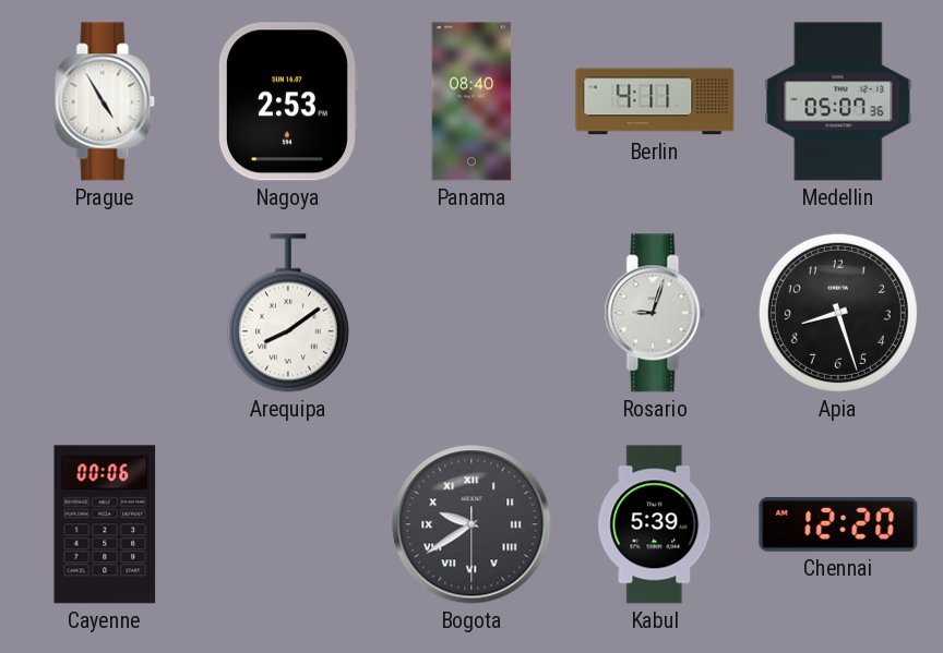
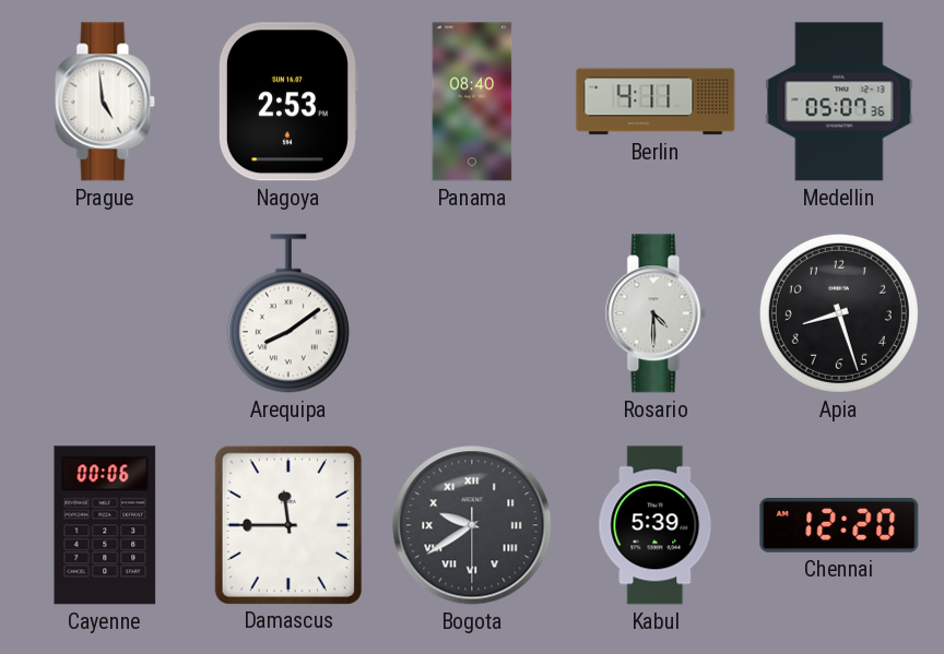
Prague: 4:55 -> 4:59
Rosario: 9:03 -> 4:30
Damascus: none -> 11:45
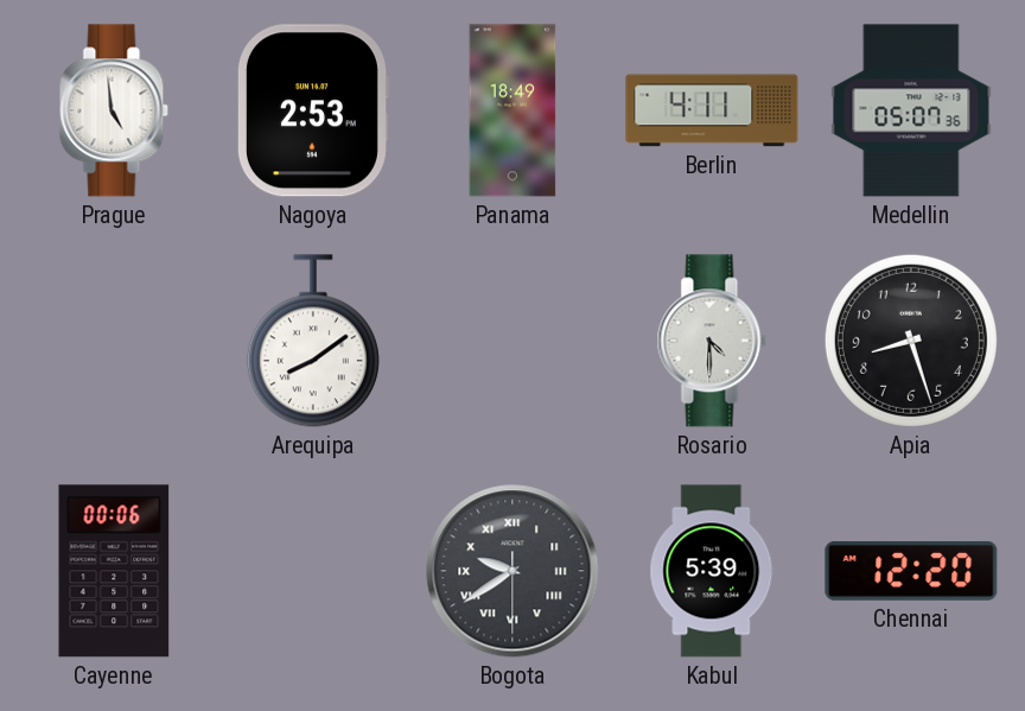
Panama: 08:40 -> 18:49
Damascus: 11:45 -> none
